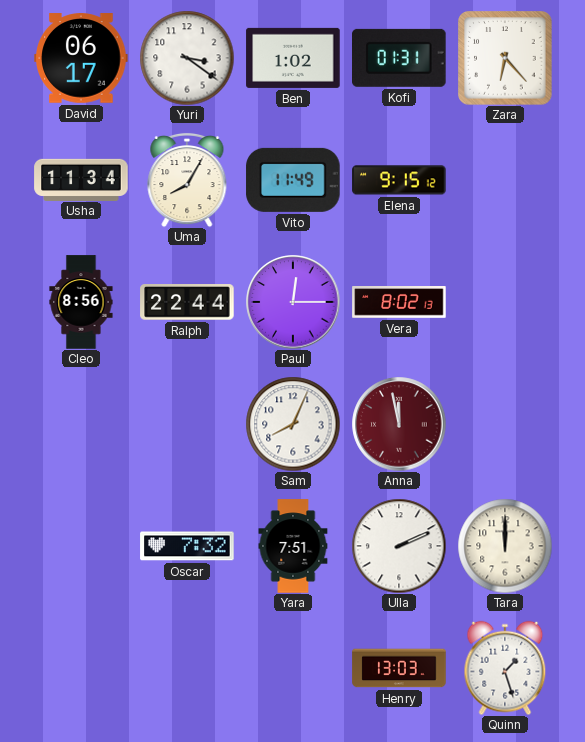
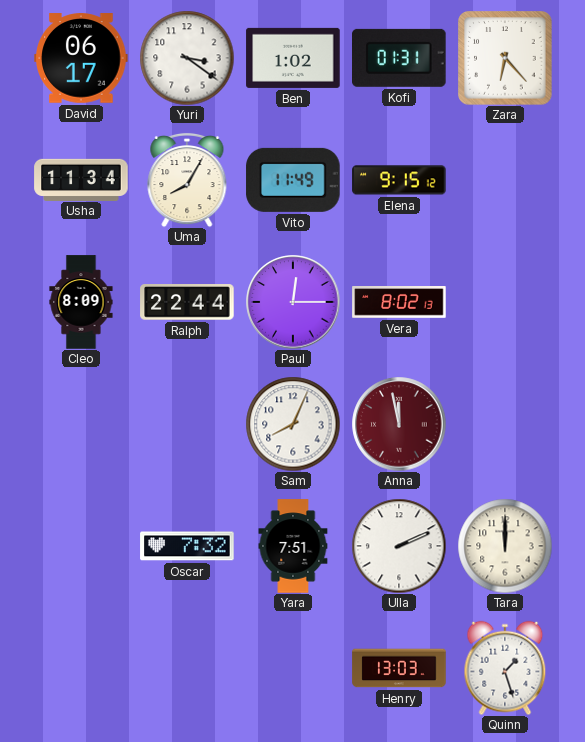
Cleo: 8:56 -> 8:09
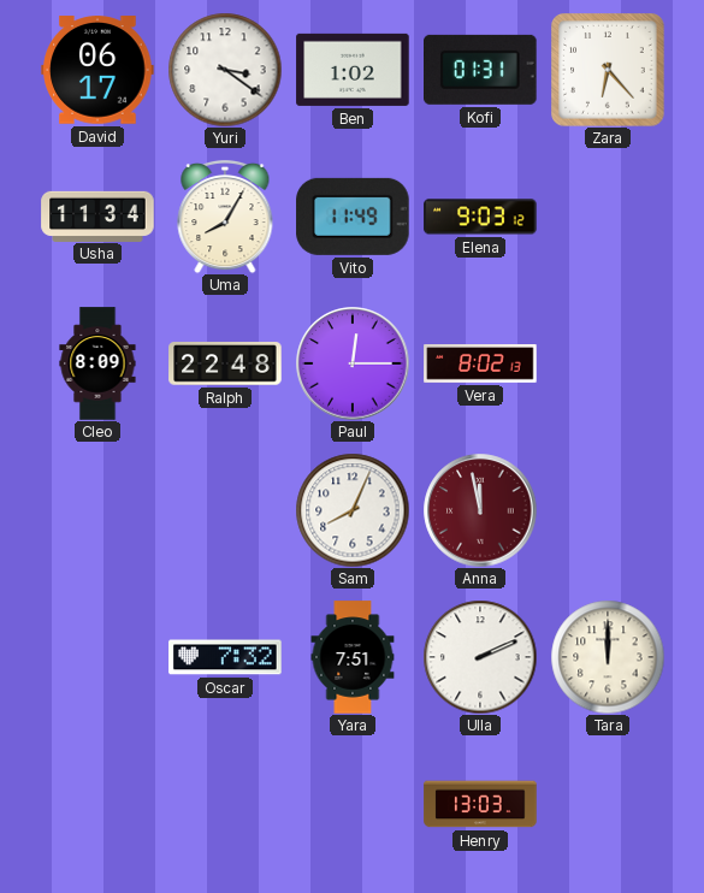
Elena: 9:15 -> 9:03
Ralph: 22:44 -> 22:48
Quinn: 1:27 -> none
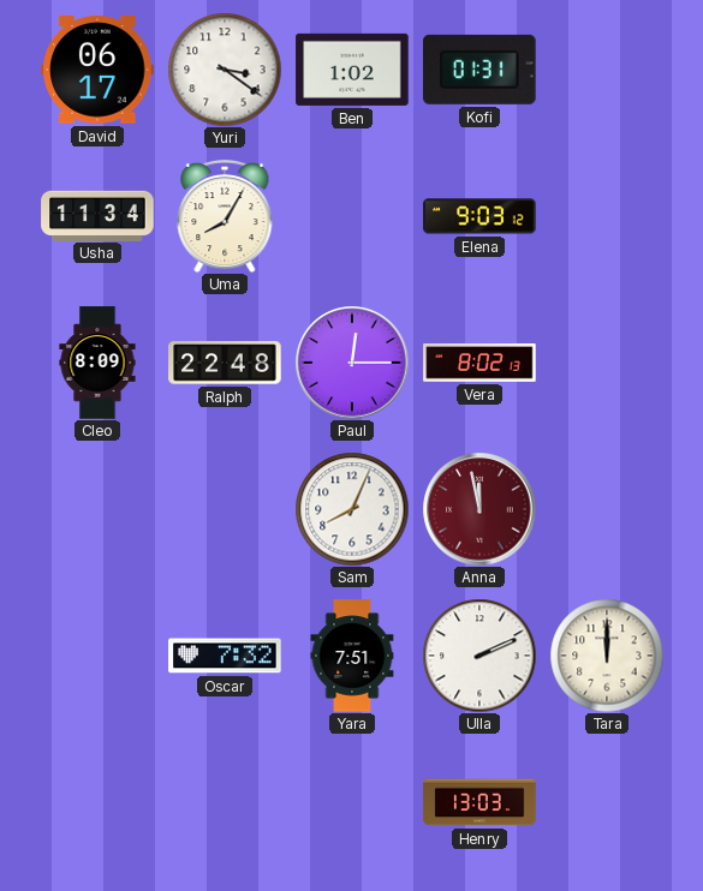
Zara: 6:23 -> none
Vito: 11:49 -> none
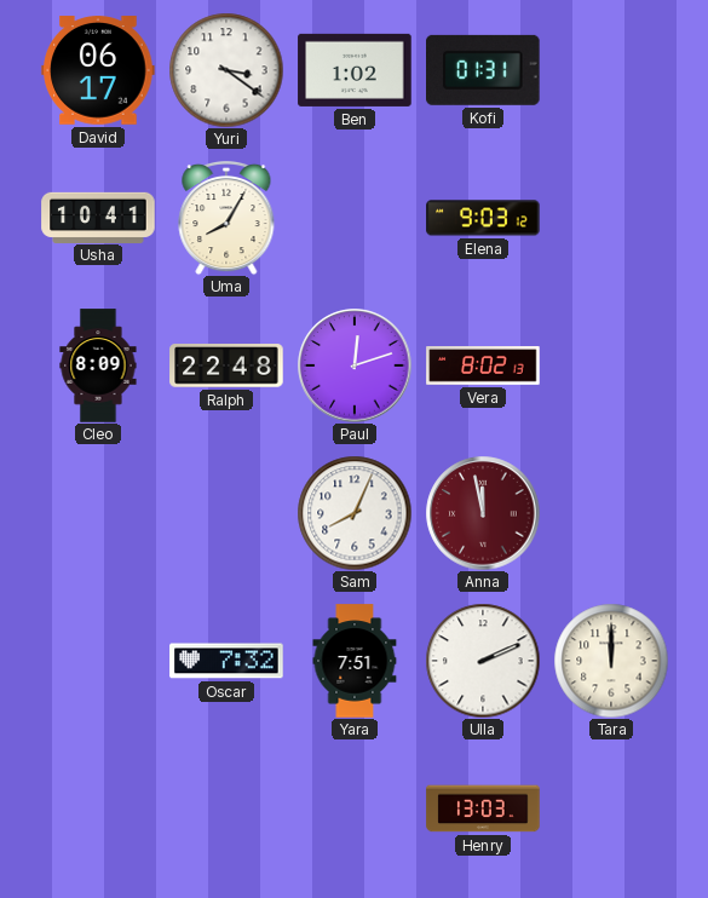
Usha: 11:34 -> 10:41
Paul: 12:15 -> 12:12
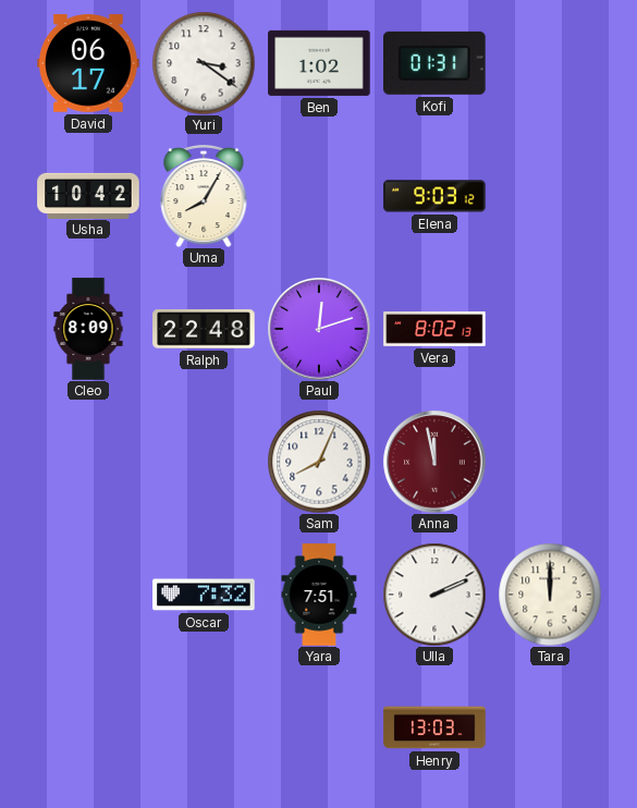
Usha: 10:41 -> 10:42
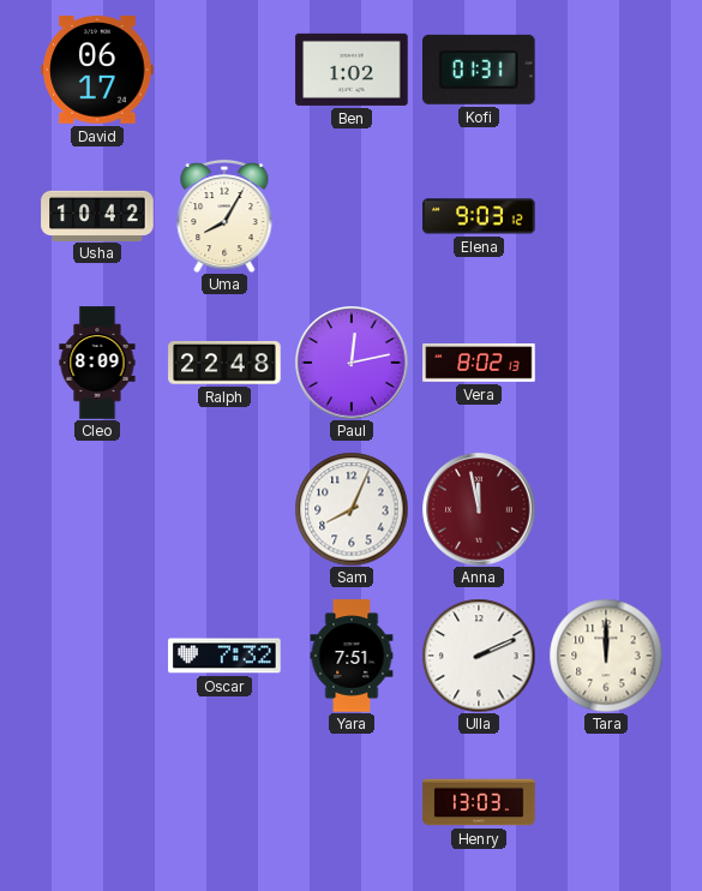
Yuri: 3:21 -> none
Paul: 12:12 -> 12:13
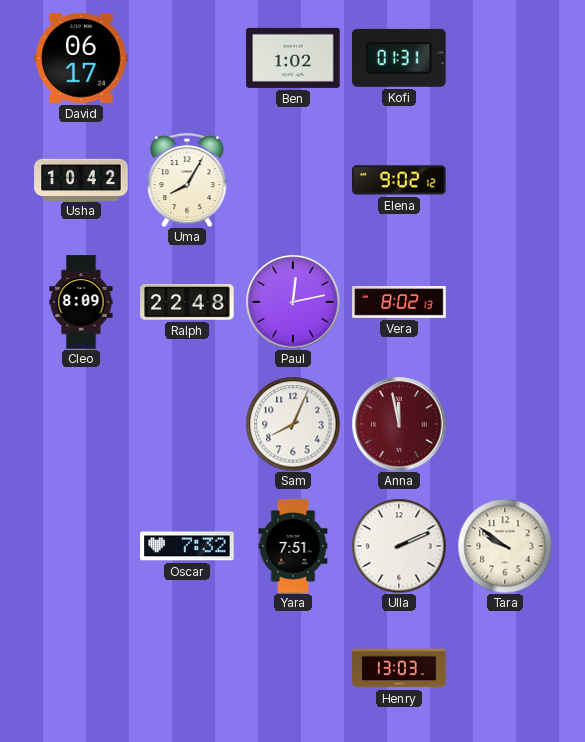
Elena: 9:03 -> 9:02
Tara: 12:00 -> 9:51
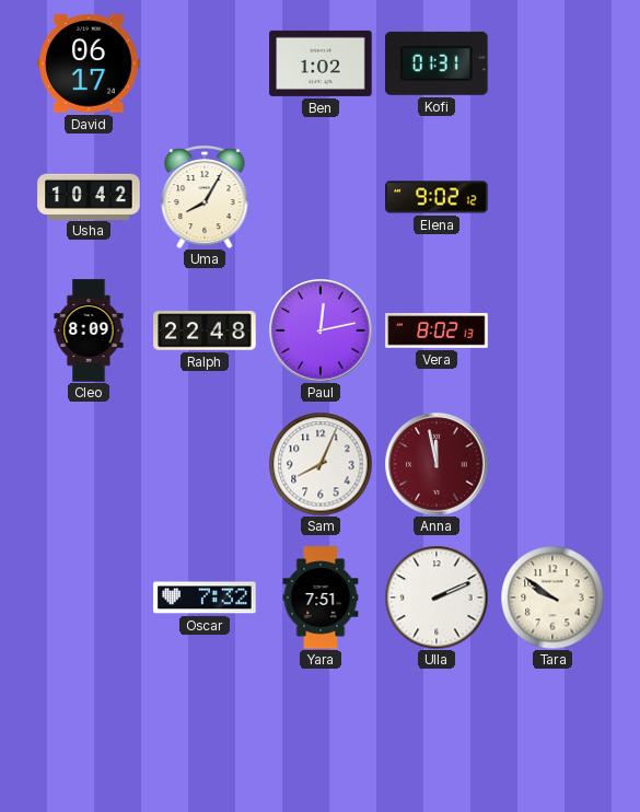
Henry: 13:03 -> none
